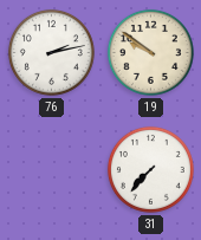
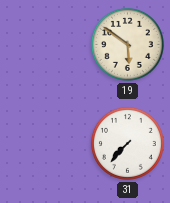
76: 2:13 -> none
19: 9:51 -> 5:51
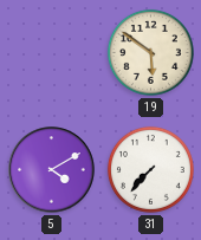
5: none -> 4:10
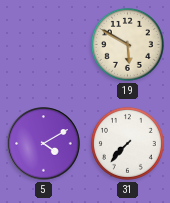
19: 5:51 -> 5:50
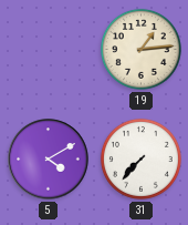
19: 5:50 -> 1:14
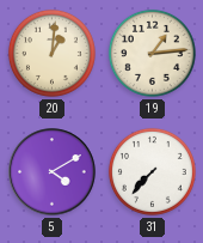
20: none -> 1:01
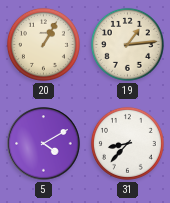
20: 1:01 -> 1:05
31: 7:37 -> 8:37
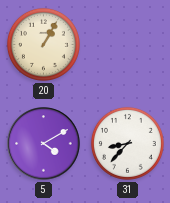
19: 1:14 -> none
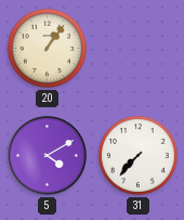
20: 1:05 -> 1:06
31: 8:37 -> 7:37
